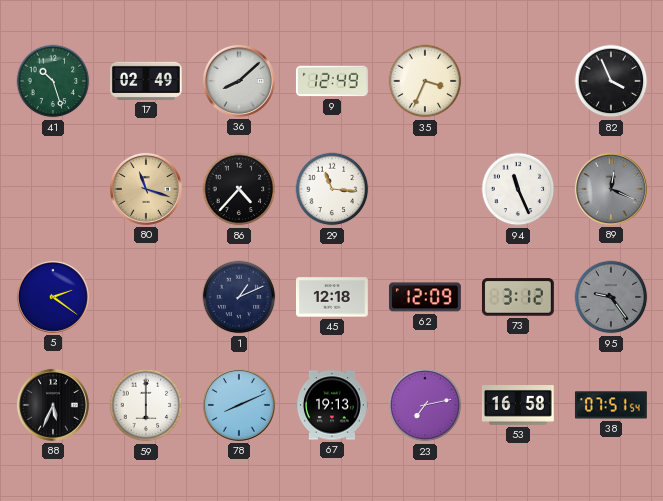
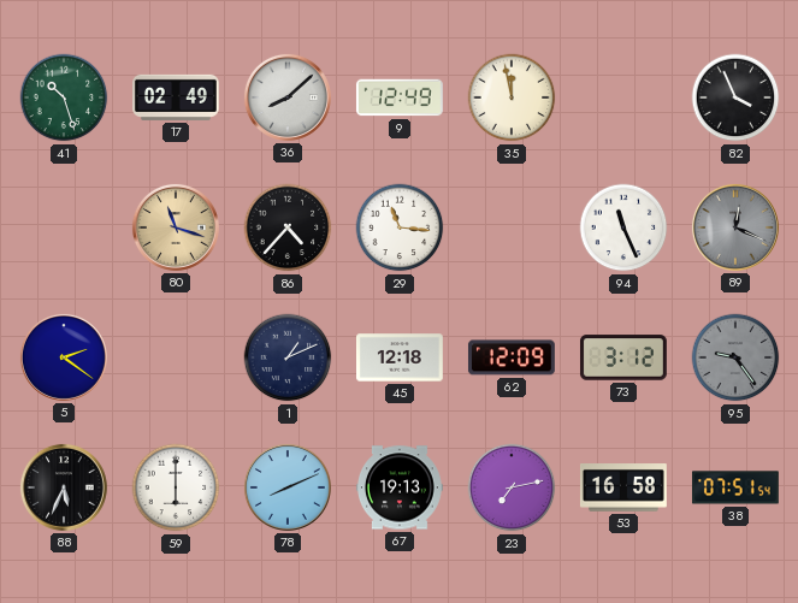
35: 3:34 -> 11:58
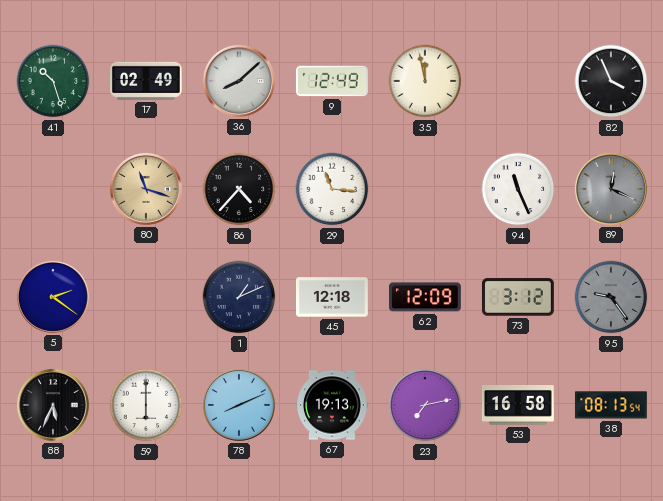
38: 07:51 -> 08:13
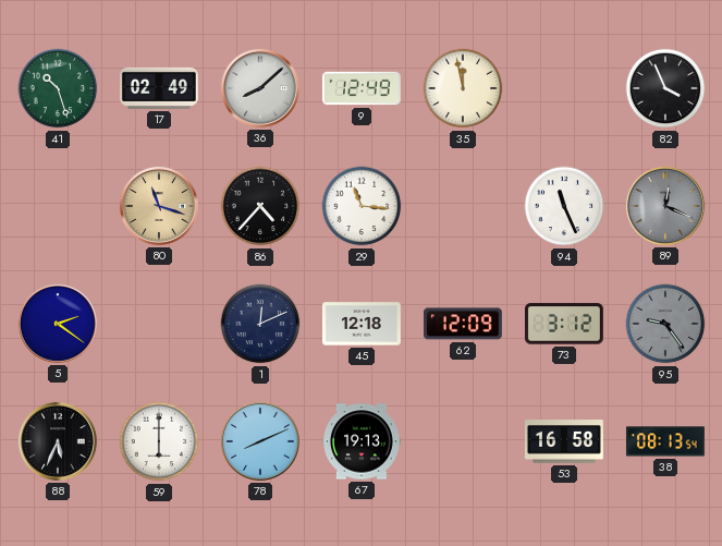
1: 1:11 -> 12:11
23: 7:13 -> none
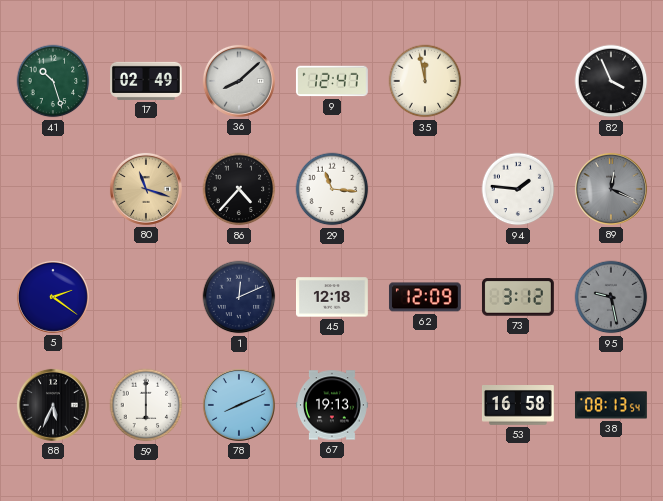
9: 12:49 -> 12:47
94: 11:26 -> 1:46
95: 9:24 -> 9:28
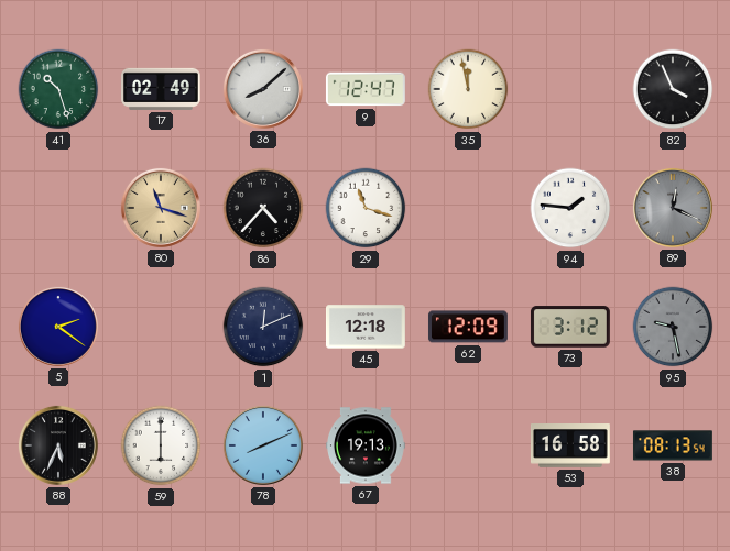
29: 11:16 -> 11:18
